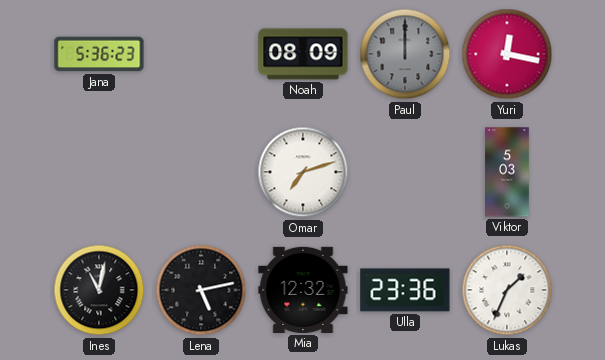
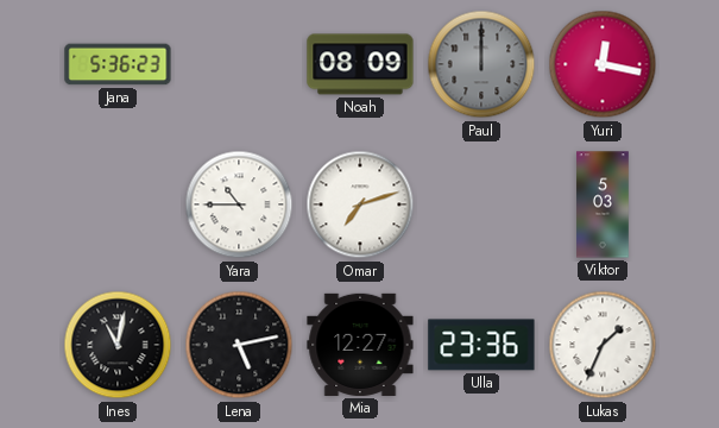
Yara: none -> 10:45
Mia: 12:32 -> 12:27
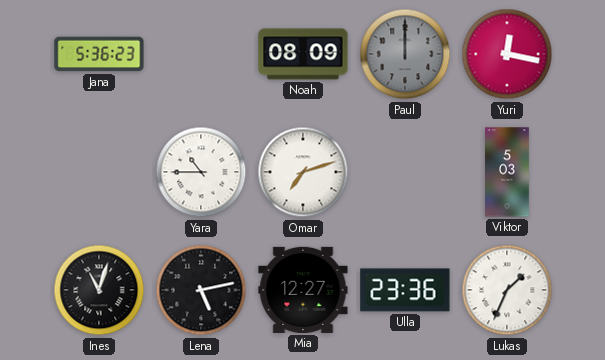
Ines: 11:02 -> 11:03
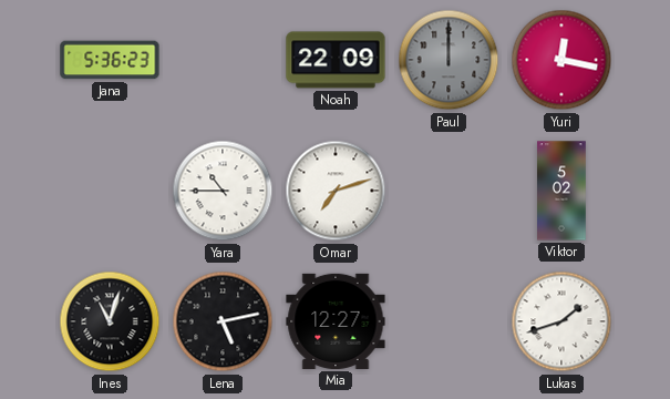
Noah: 08:09 -> 22:09
Viktor: 5:03 -> 5:02
Ulla: 23:36 -> none
Lukas: 1:34 -> 1:42
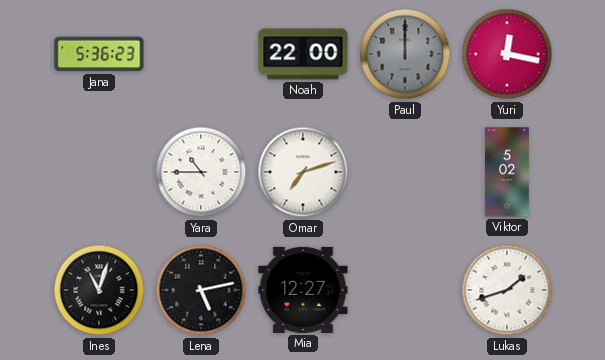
Noah: 22:09 -> 22:00
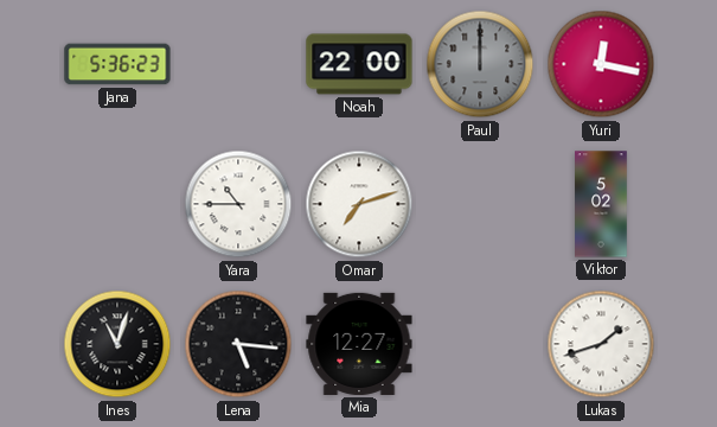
Lena: 5:13 -> 5:16
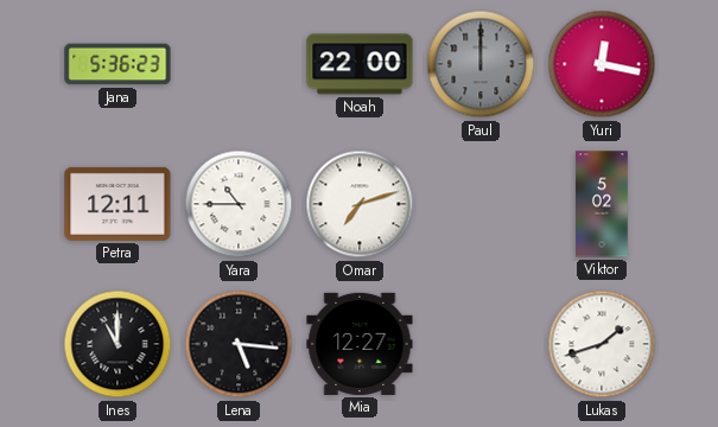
Petra: none -> 12:11
Ines: 11:03 -> 11:00
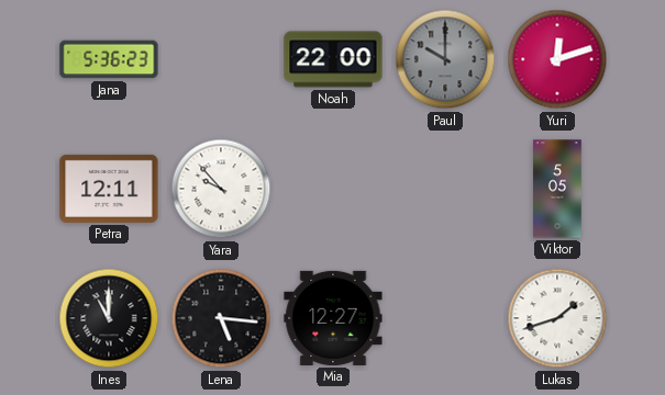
Paul: 12:00 -> 10:00
Yuri: 12:17 -> 12:12
Yara: 10:45 -> 9:53
Omar: 7:12 -> none
Viktor: 5:02 -> 5:05
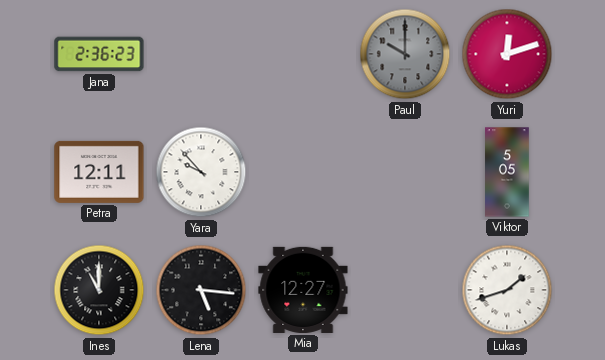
Jana: 5:36 -> 2:36
Noah: 22:00 -> none
